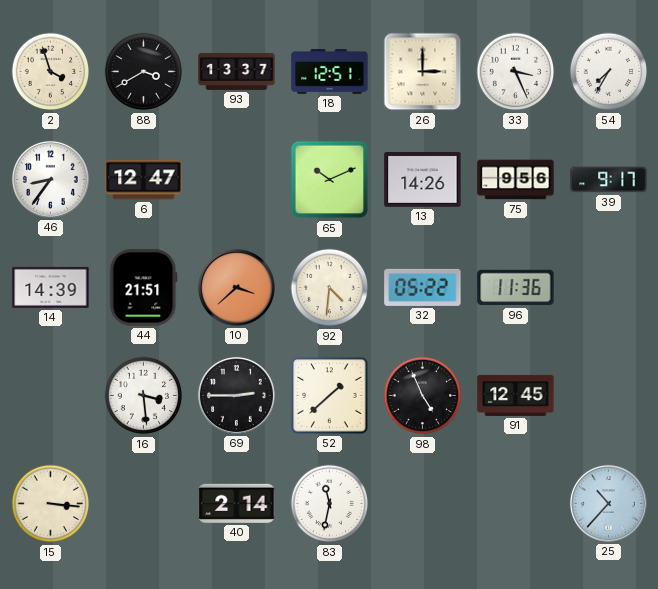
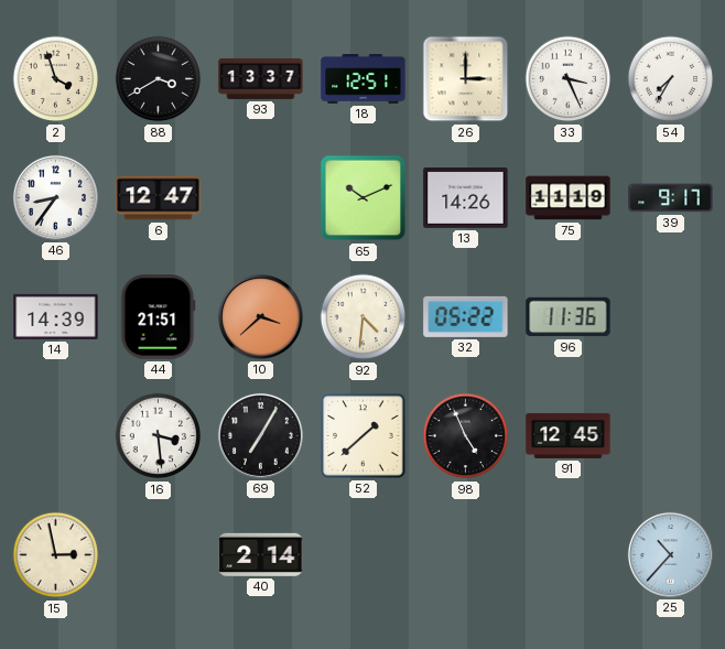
75: 9:56 -> 11:19
69: 2:45 -> 7:05
15: 3:16 -> 2:58
83: 11:32 -> none
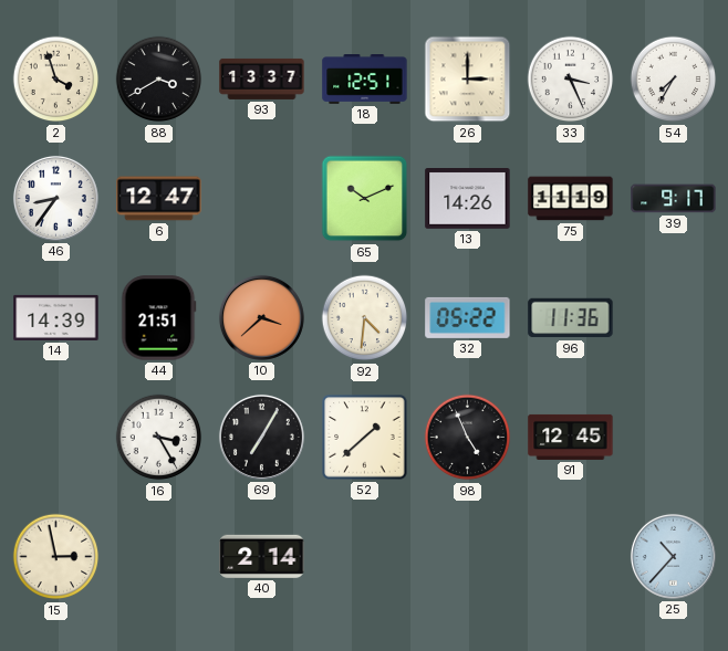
16: 3:29 -> 3:25
